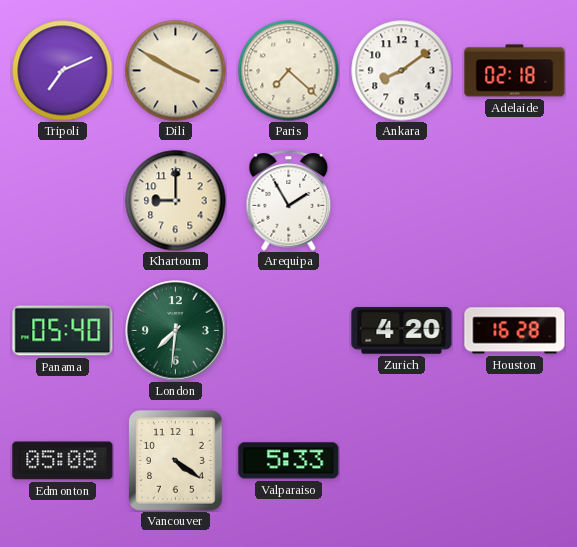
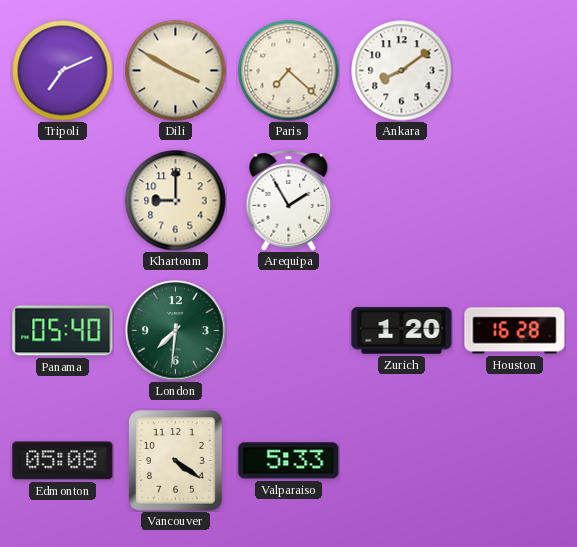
Adelaide: 02:18 -> none
Zurich: 4:20 -> 1:20
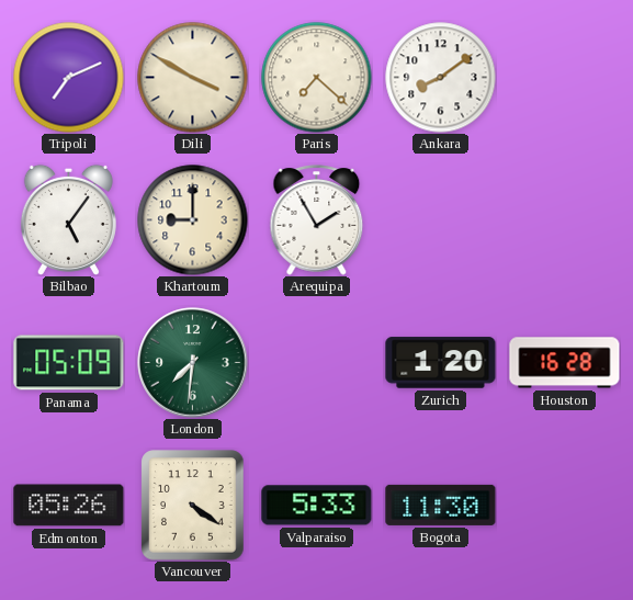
Bilbao: none -> 5:06
Panama: 05:40 -> 05:09
Edmonton: 05:08 -> 05:26
Bogota: none -> 11:30
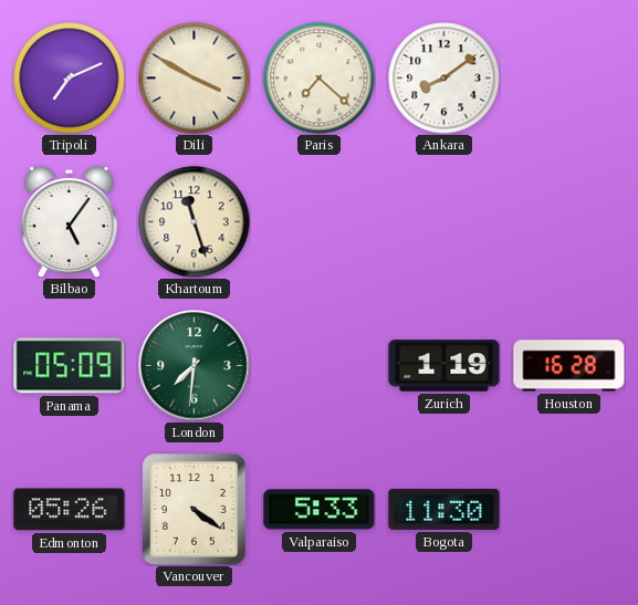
Khartoum: 9:00 -> 11:27
Arequipa: 1:55 -> none
Zurich: 1:20 -> 1:19
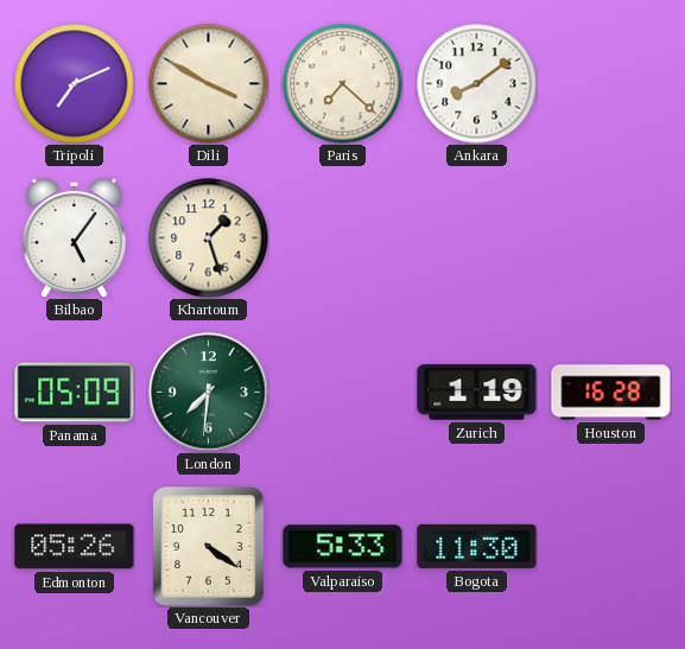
Khartoum: 11:27 -> 1:27
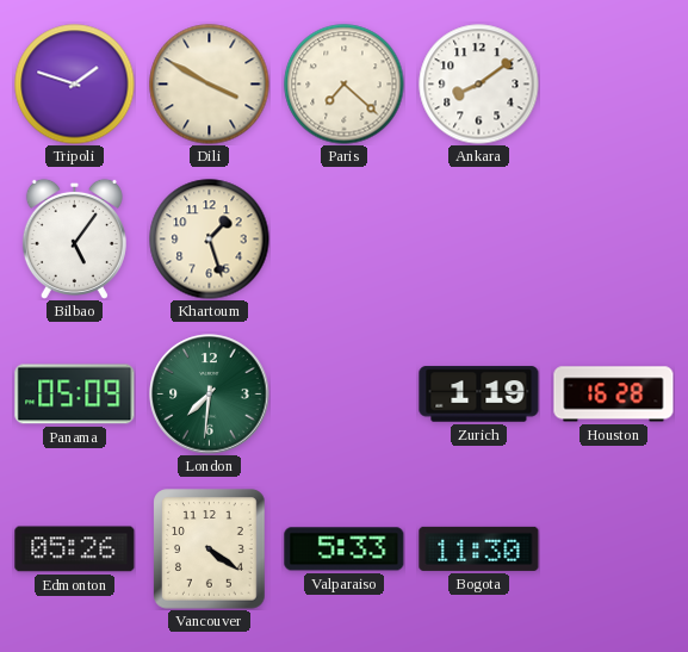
Tripoli: 7:11 -> 1:48
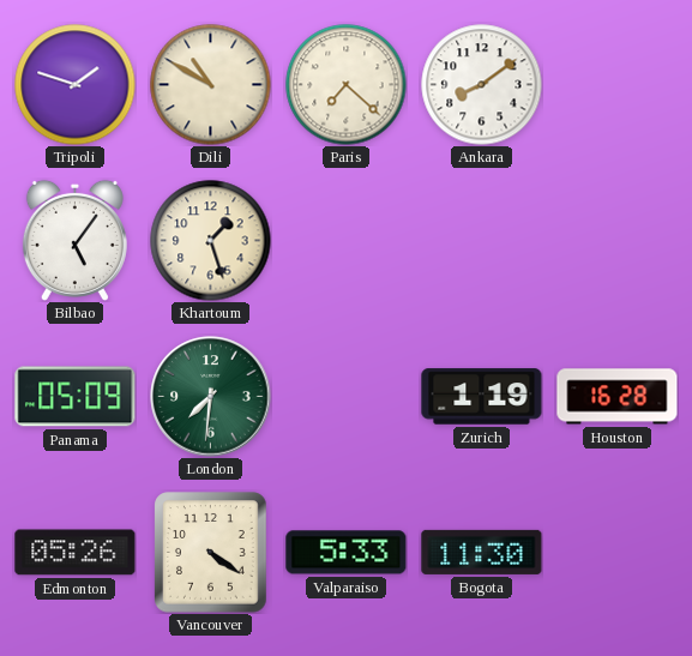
Dili: 3:50 -> 10:50
